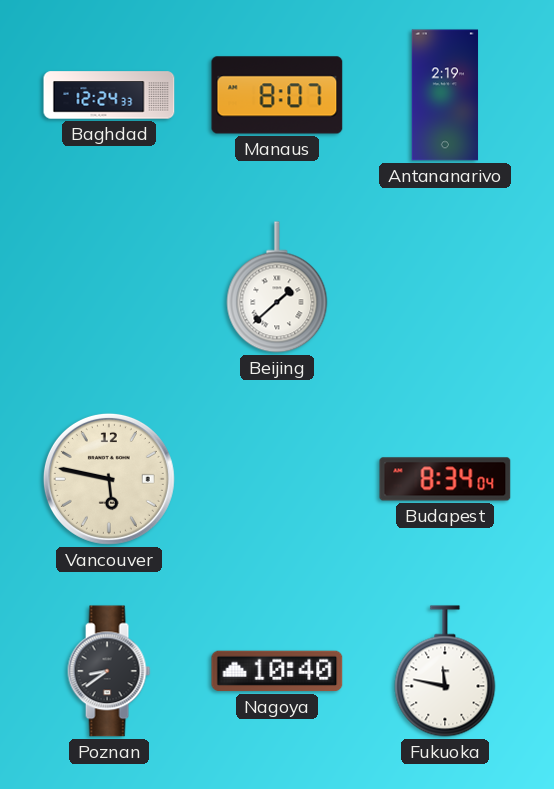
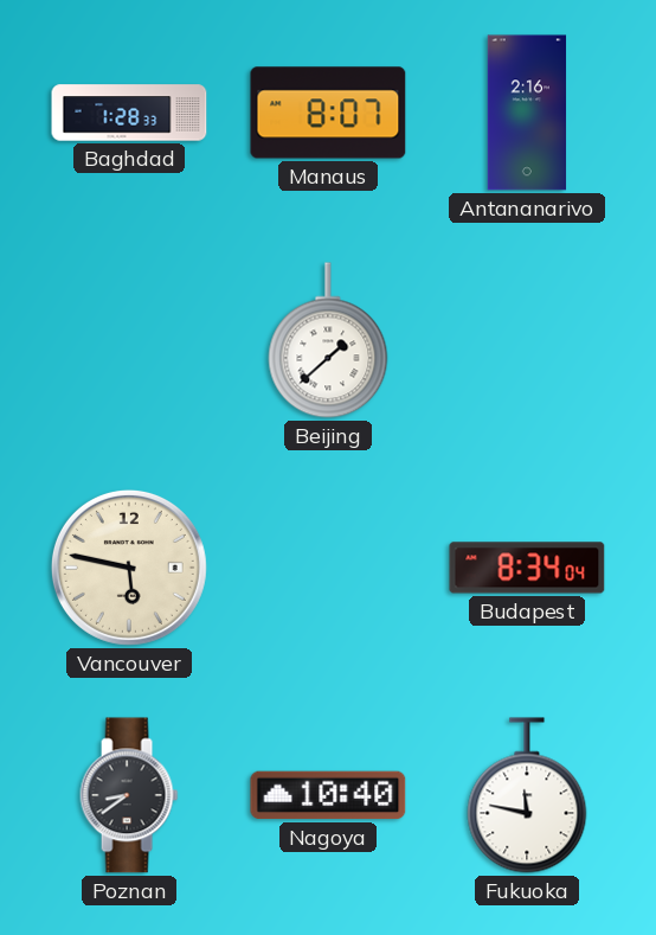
Baghdad: 12:24 -> 1:28
Antananarivo: 2:19 -> 2:16
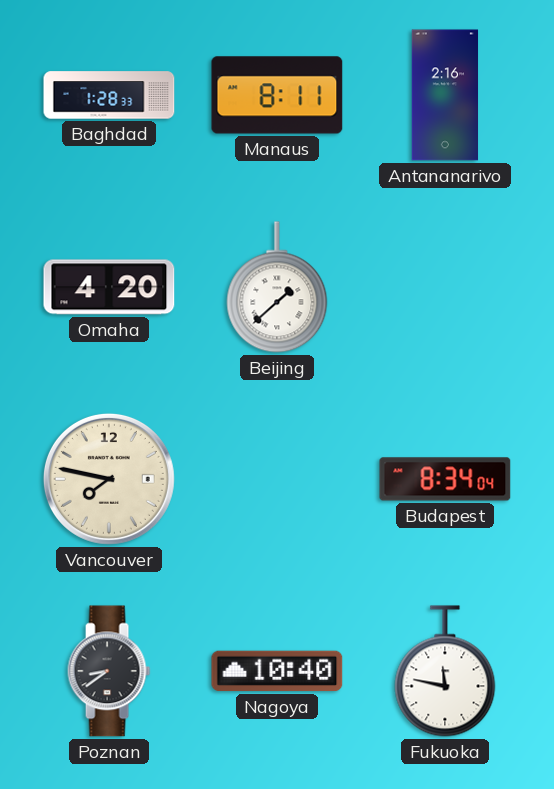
Manaus: 8:07 -> 8:11
Omaha: none -> 4:20
Vancouver: 5:47 -> 7:47
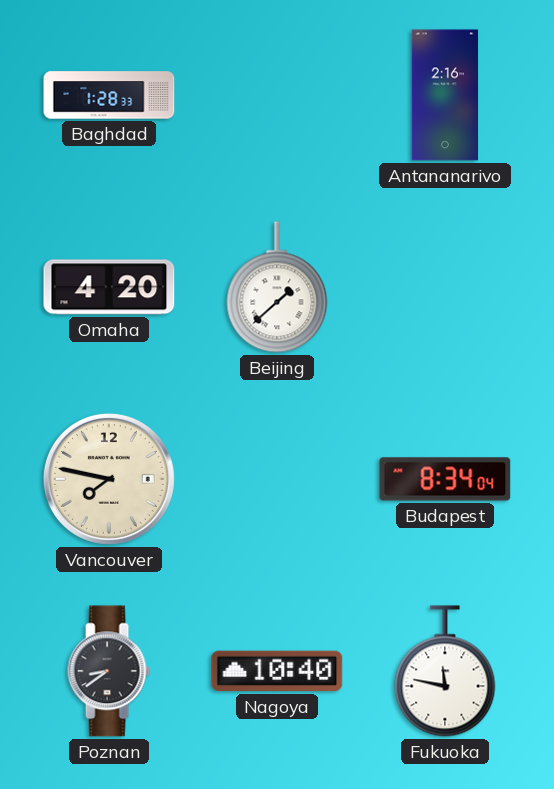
Manaus: 8:11 -> none
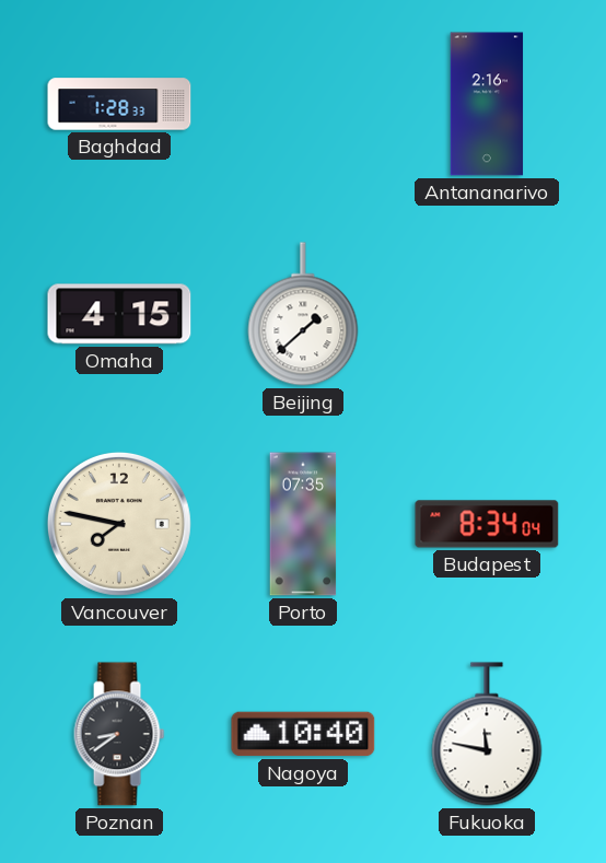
Omaha: 4:20 -> 4:15
Porto: none -> 07:35
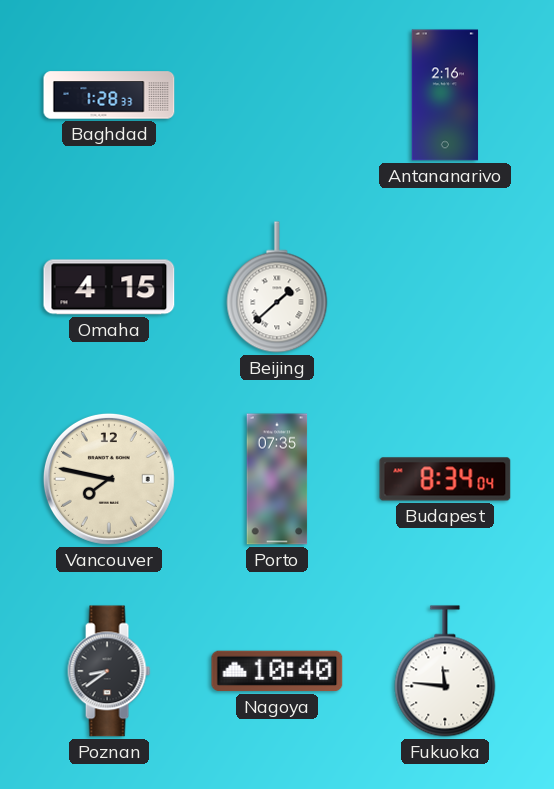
Fukuoka: 11:47 -> 11:46
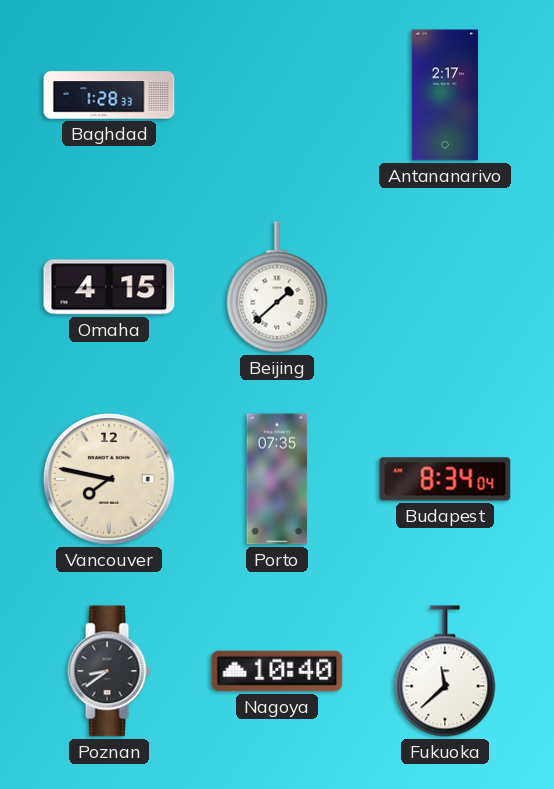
Antananarivo: 2:16 -> 2:17
Fukuoka: 11:46 -> 11:38
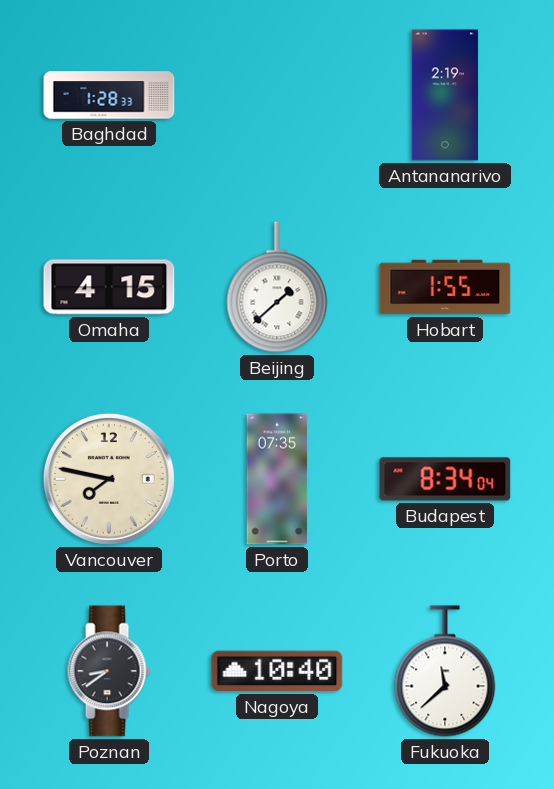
Antananarivo: 2:17 -> 2:19
Hobart: none -> 1:55
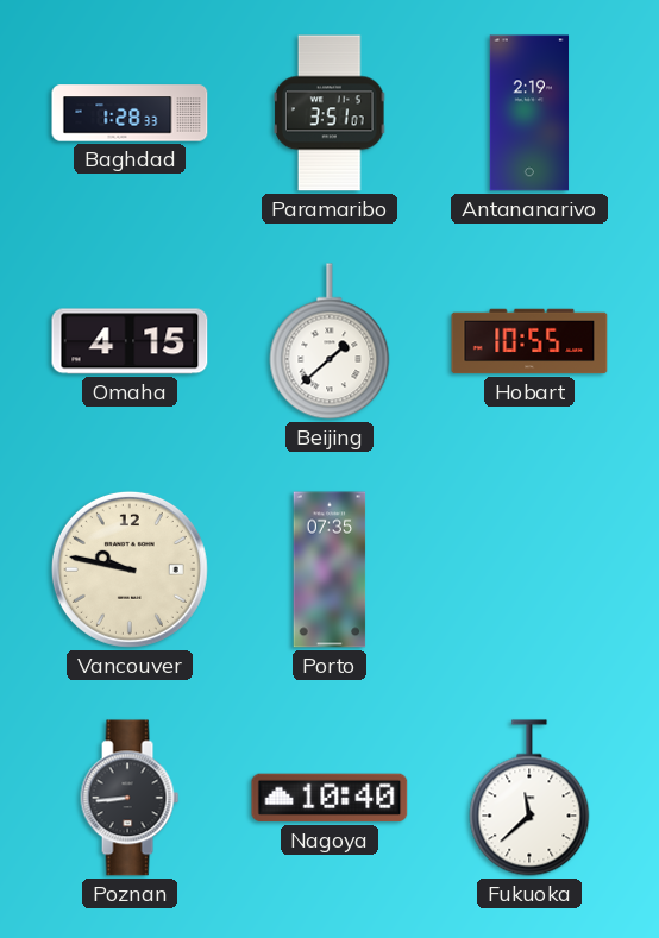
Paramaribo: none -> 3:51
Hobart: 1:55 -> 10:55
Vancouver: 7:47 -> 9:47
Budapest: 8:34 -> none
Poznan: 8:39 -> 8:44
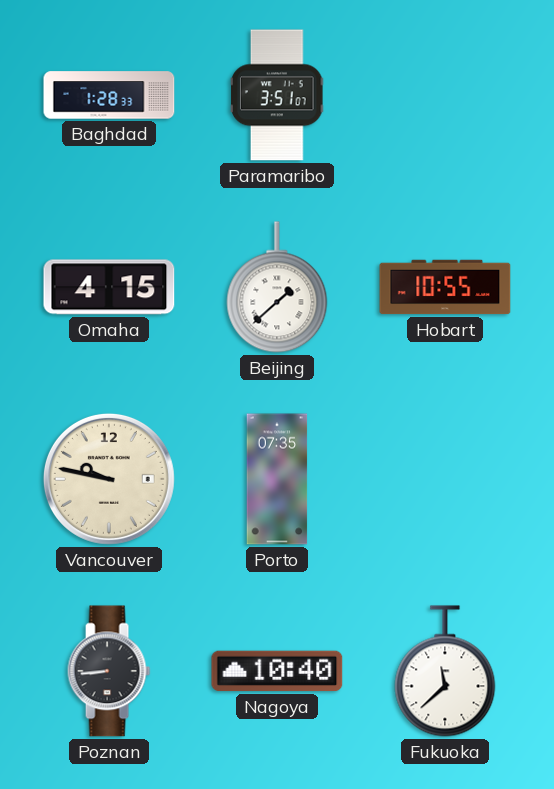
Antananarivo: 2:19 -> none
